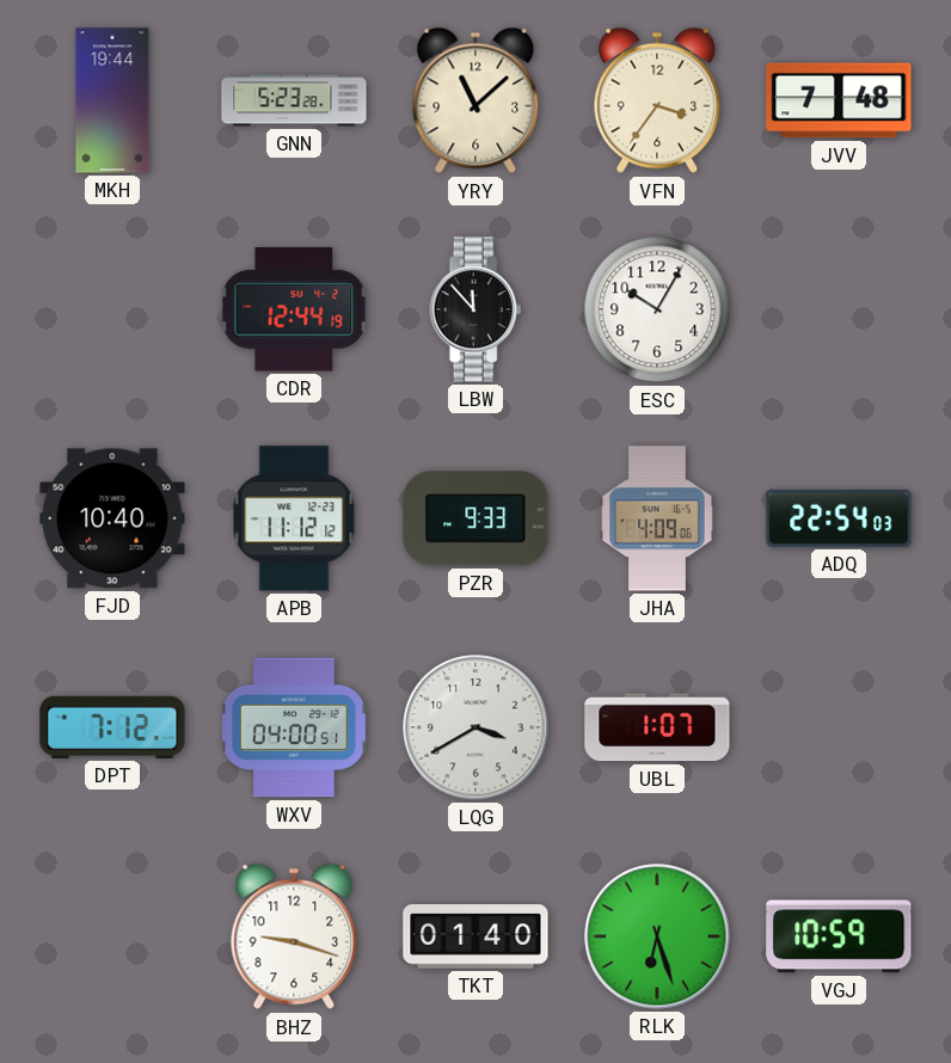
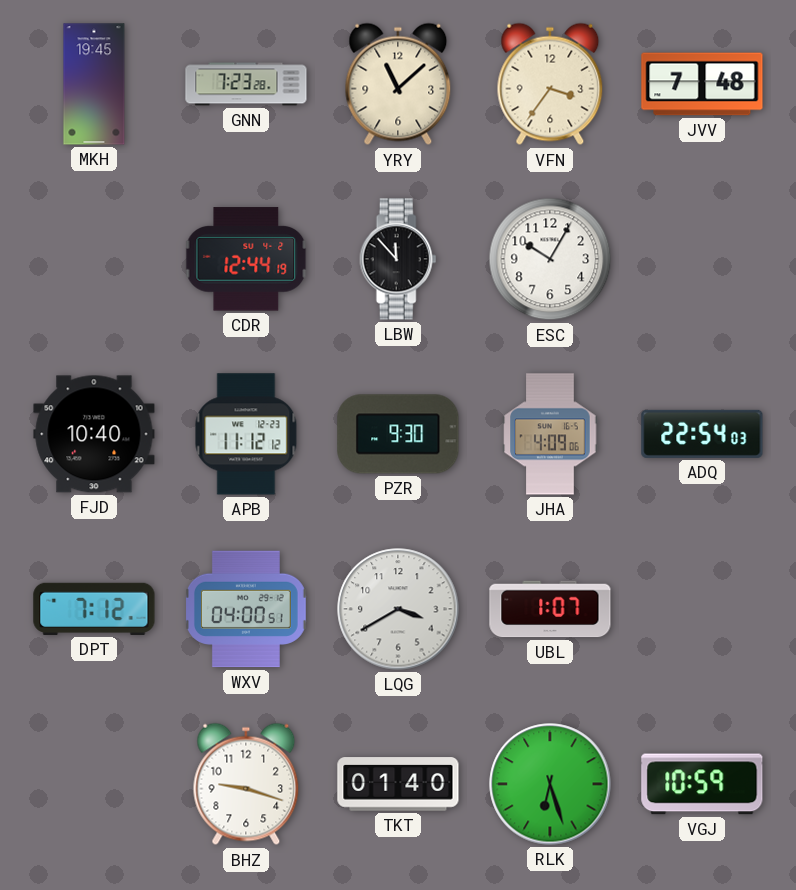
MKH: 19:44 -> 19:45
GNN: 5:23 -> 7:23
PZR: 9:33 -> 9:30
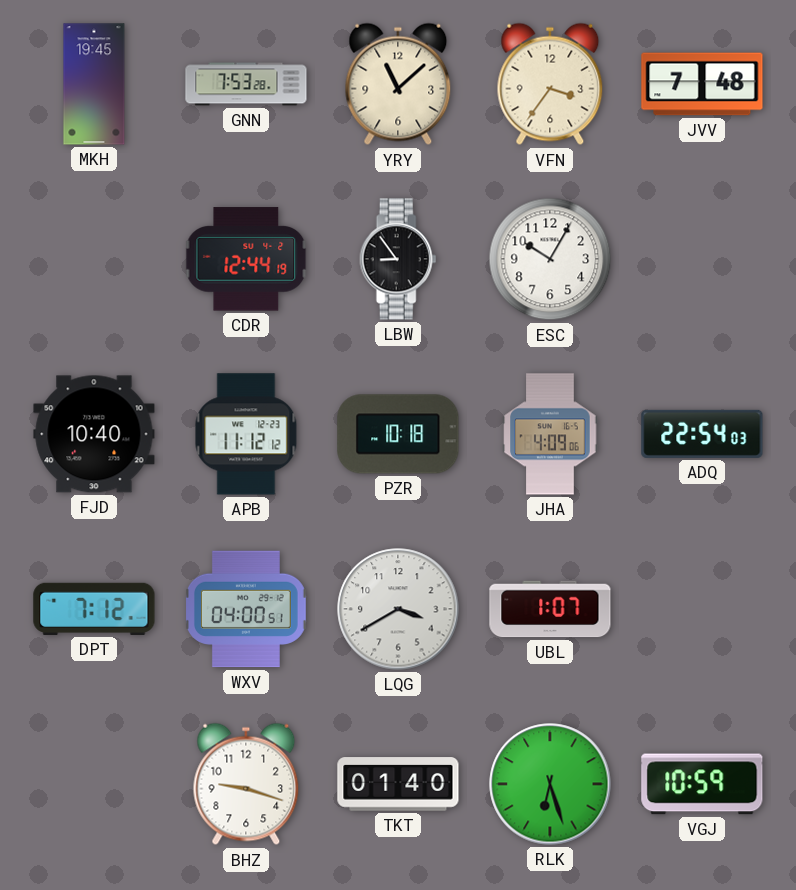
GNN: 7:23 -> 7:53
LBW: 11:53 -> 8:54
PZR: 9:30 -> 10:18
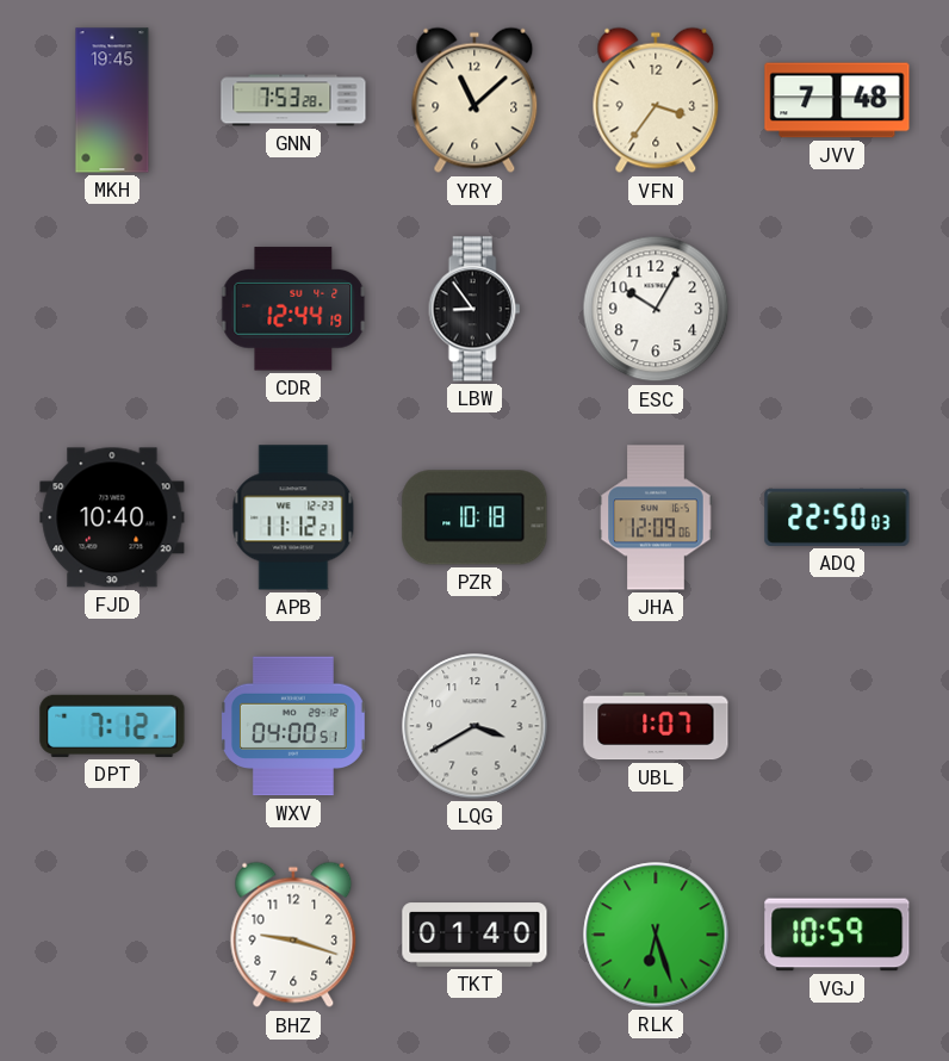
APB: 11:12:12 -> 11:12:21
JHA: 4:09 -> 12:09
ADQ: 22:54 -> 22:50
